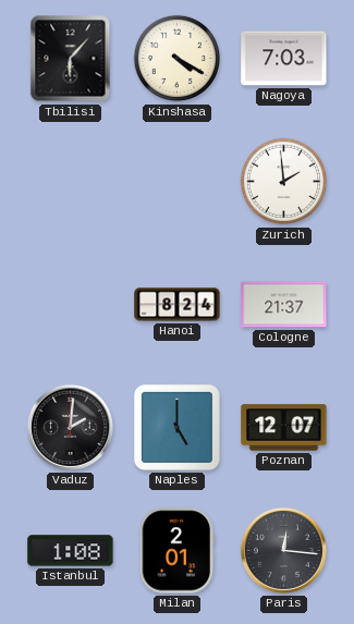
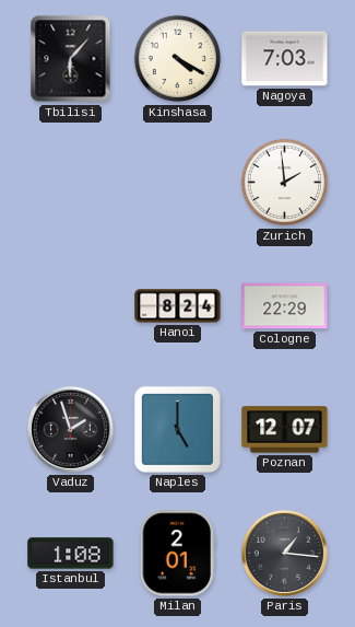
Cologne: 21:37 -> 22:29
Vaduz: 2:01 -> 1:57
Paris: 12:16 -> 1:16
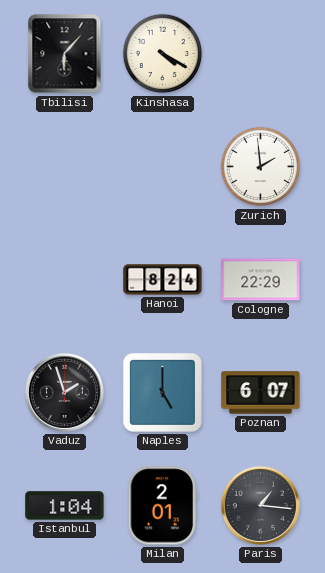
Nagoya: 7:03 -> none
Poznan: 12:07 -> 6:07
Istanbul: 1:08 -> 1:04
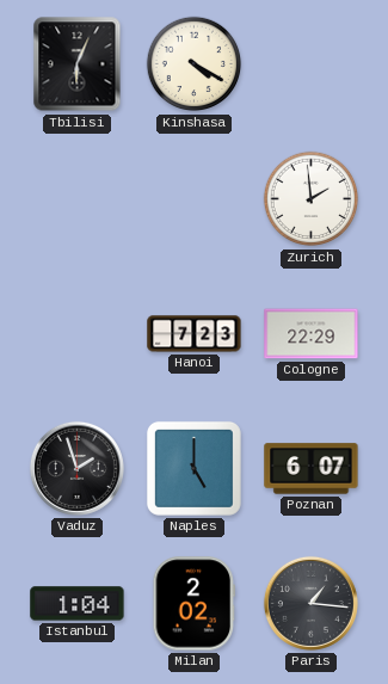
Tbilisi: 6:07 -> 6:04
Hanoi: 8:24 -> 7:23
Milan: 2:01 -> 2:02
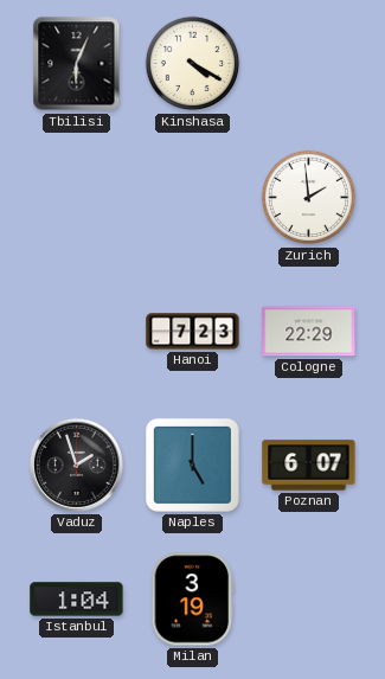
Milan: 2:02 -> 3:19
Paris: 1:16 -> none
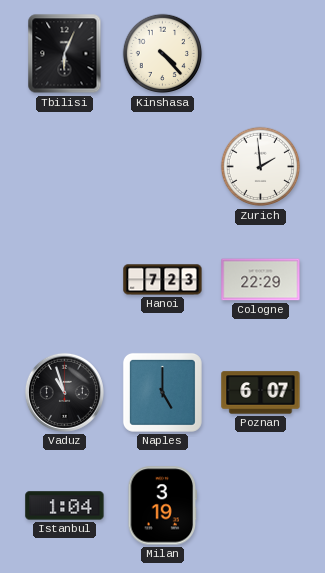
Kinshasa: 4:20 -> 4:23
Vaduz: 1:57 -> 10:57
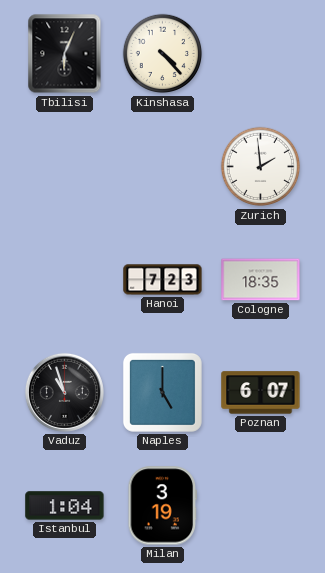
Cologne: 22:29 -> 18:35
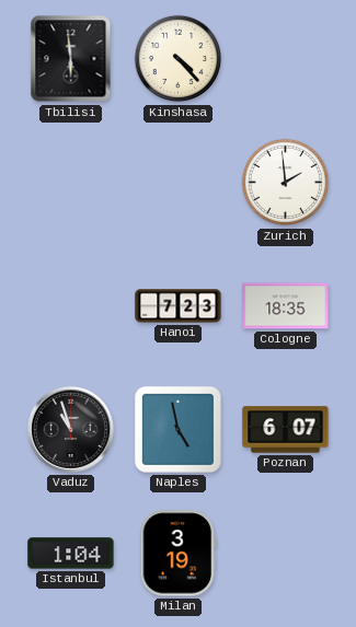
Tbilisi: 6:04 -> 5:59
Naples: 5:00 -> 4:58
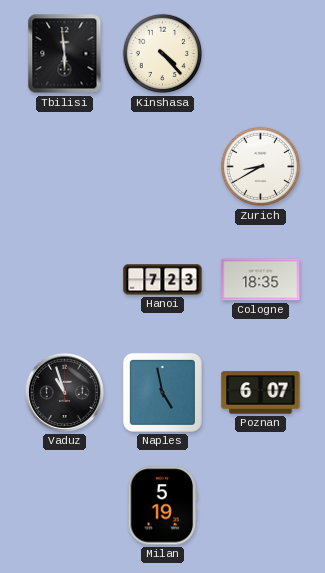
Zurich: 1:59 -> 8:40
Istanbul: 1:04 -> none
Milan: 3:19 -> 5:19
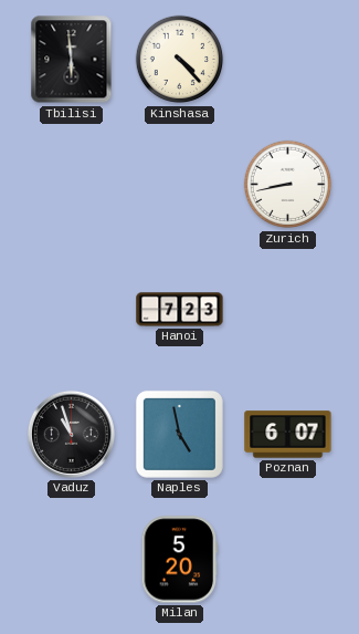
Zurich: 8:40 -> 8:43
Cologne: 18:35 -> none
Milan: 5:19 -> 5:20
